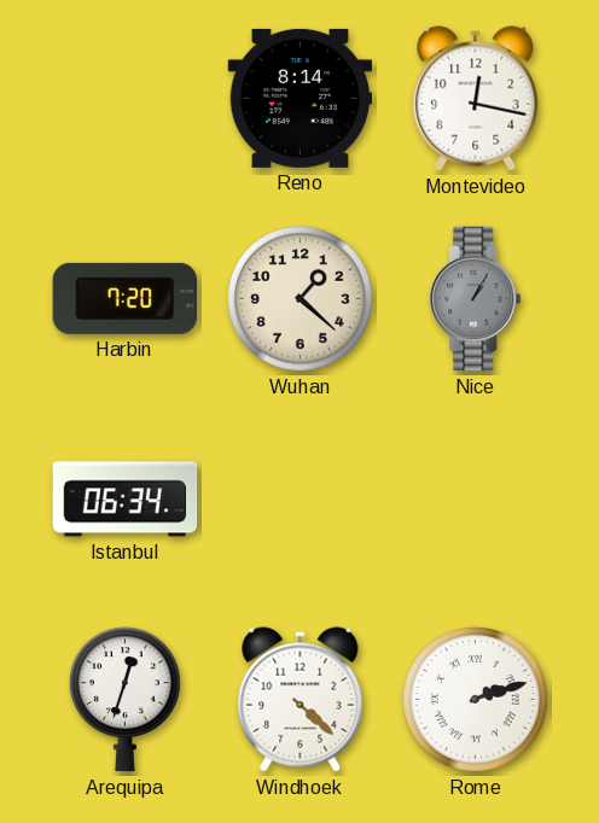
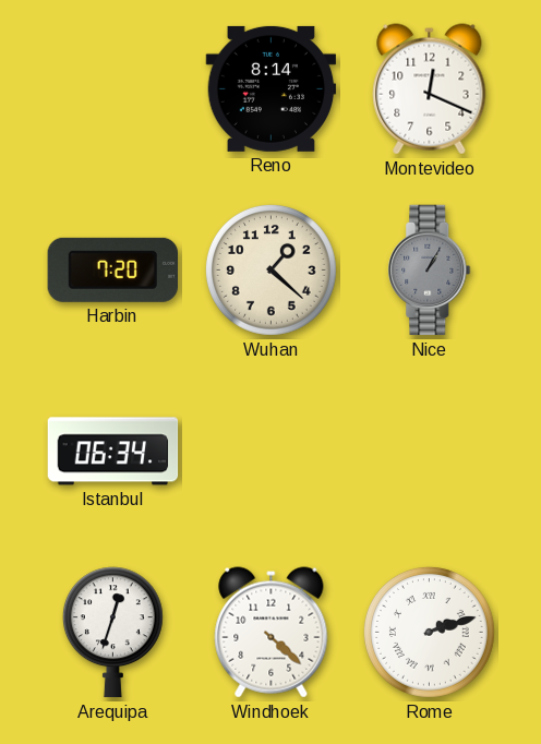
Montevideo: 12:17 -> 12:19
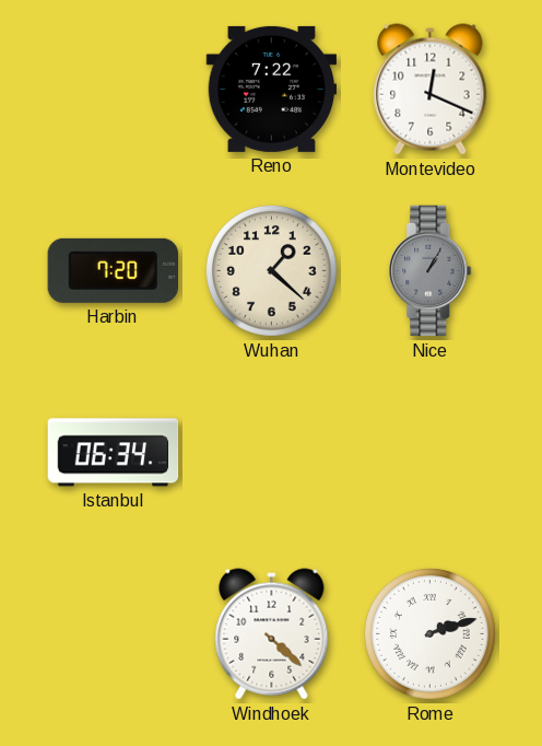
Reno: 8:14 -> 7:22
Arequipa: 12:33 -> none
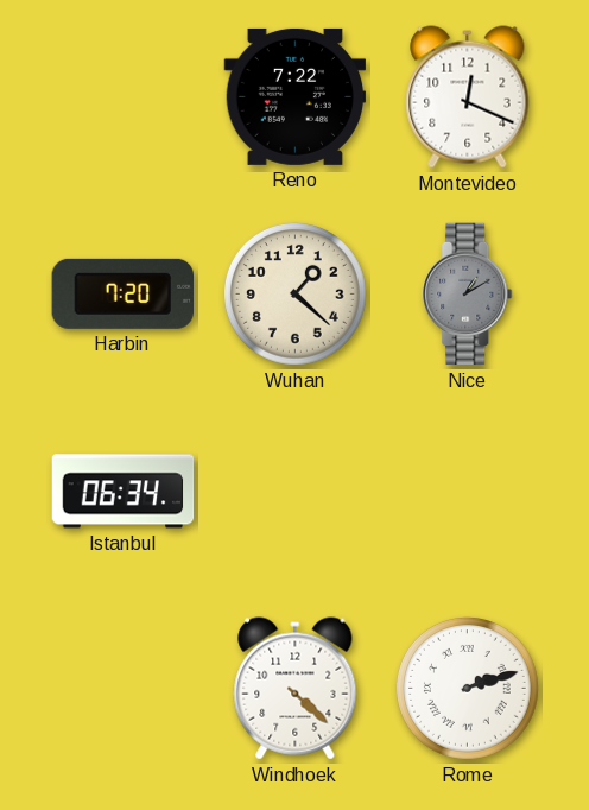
Nice: 1:05 -> 1:10
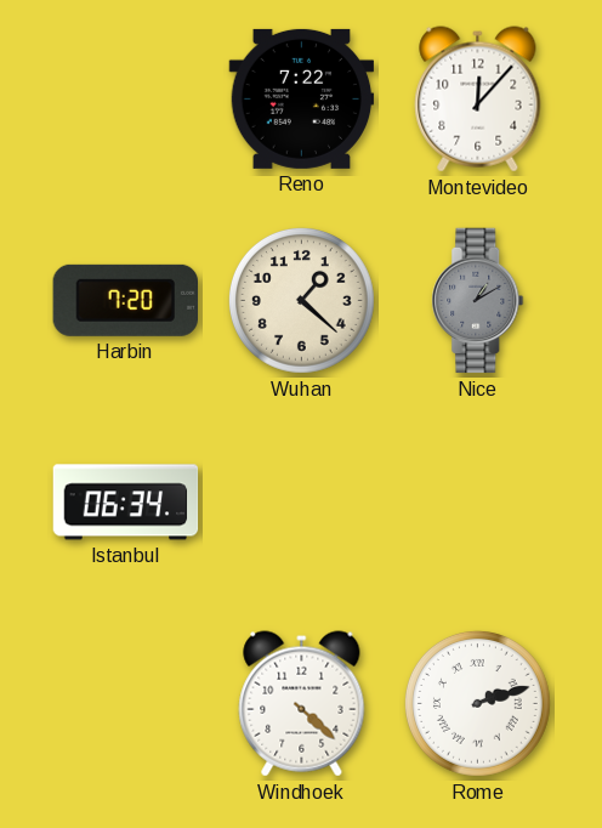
Montevideo: 12:19 -> 12:07
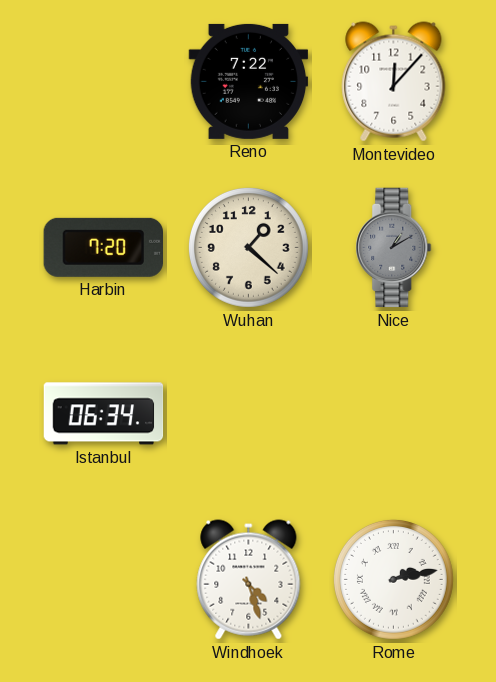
Windhoek: 4:22 -> 4:27
Rome: 2:12 -> 2:13
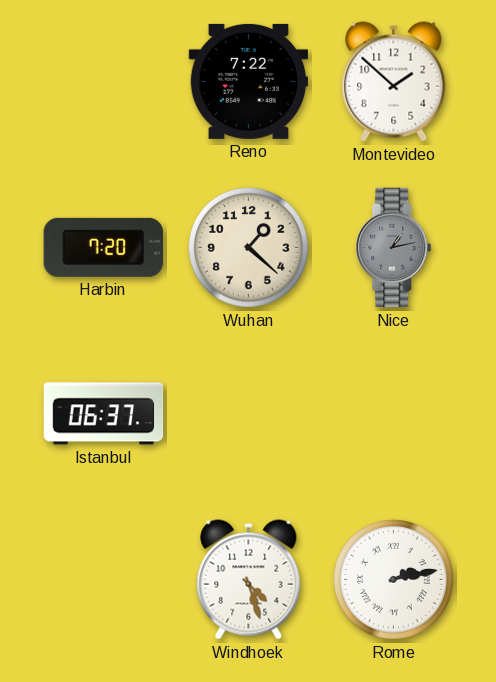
Montevideo: 12:07 -> 1:52
Nice: 1:10 -> 1:13
Istanbul: 06:34 -> 06:37
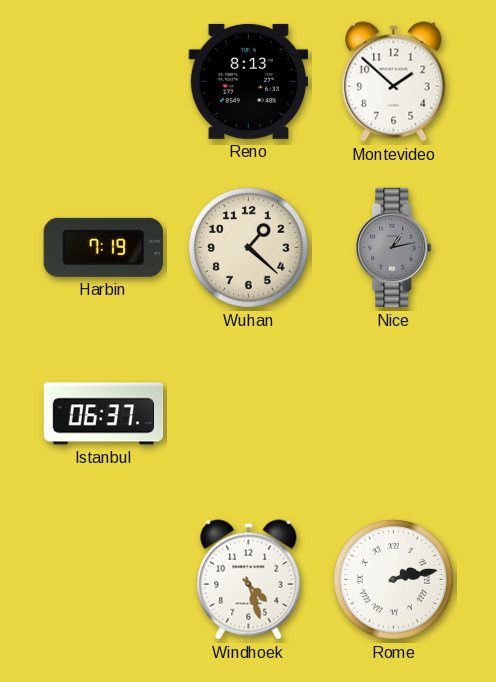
Reno: 7:22 -> 8:13
Harbin: 7:20 -> 7:19
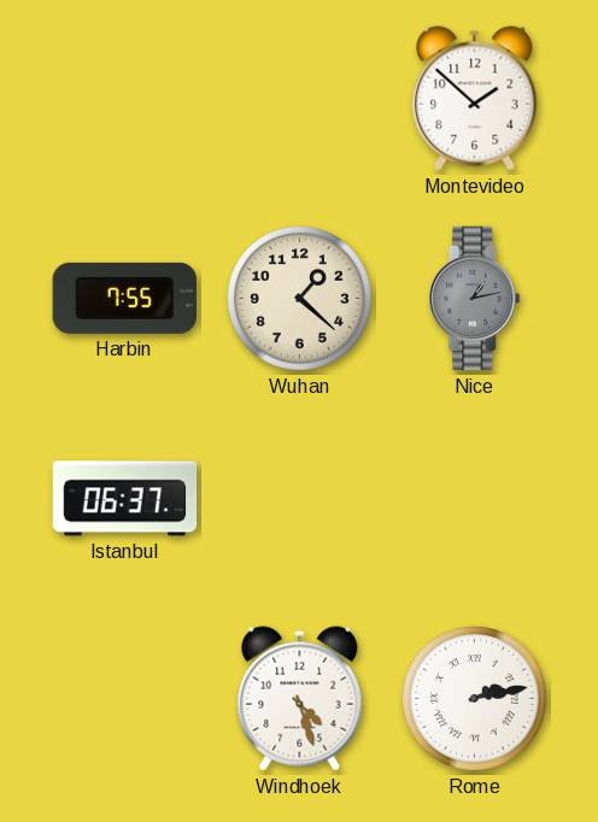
Reno: 8:13 -> none
Harbin: 7:19 -> 7:55
